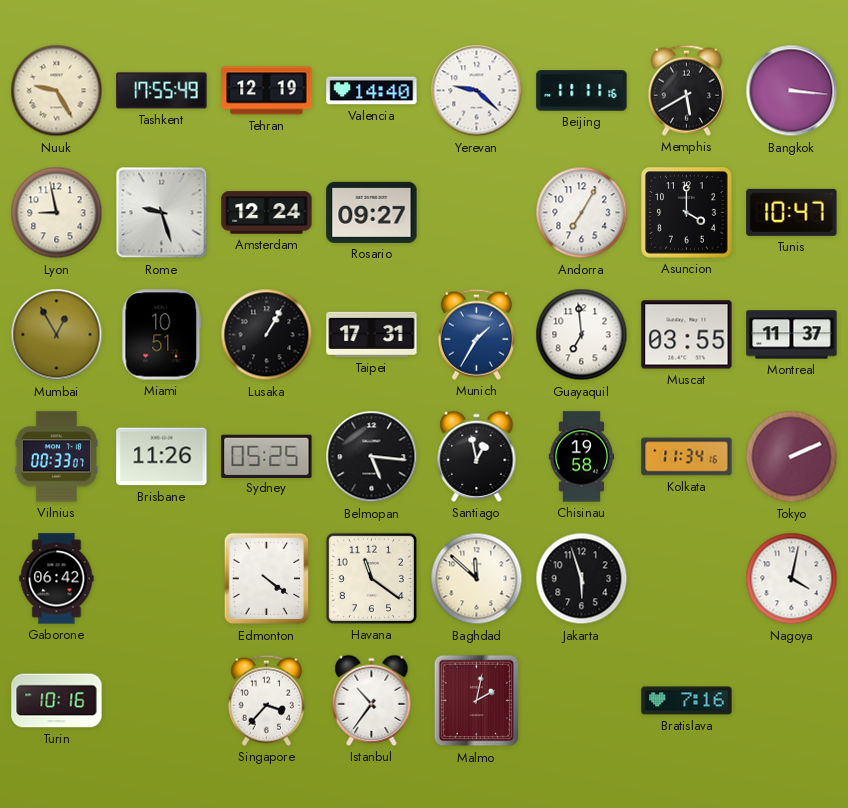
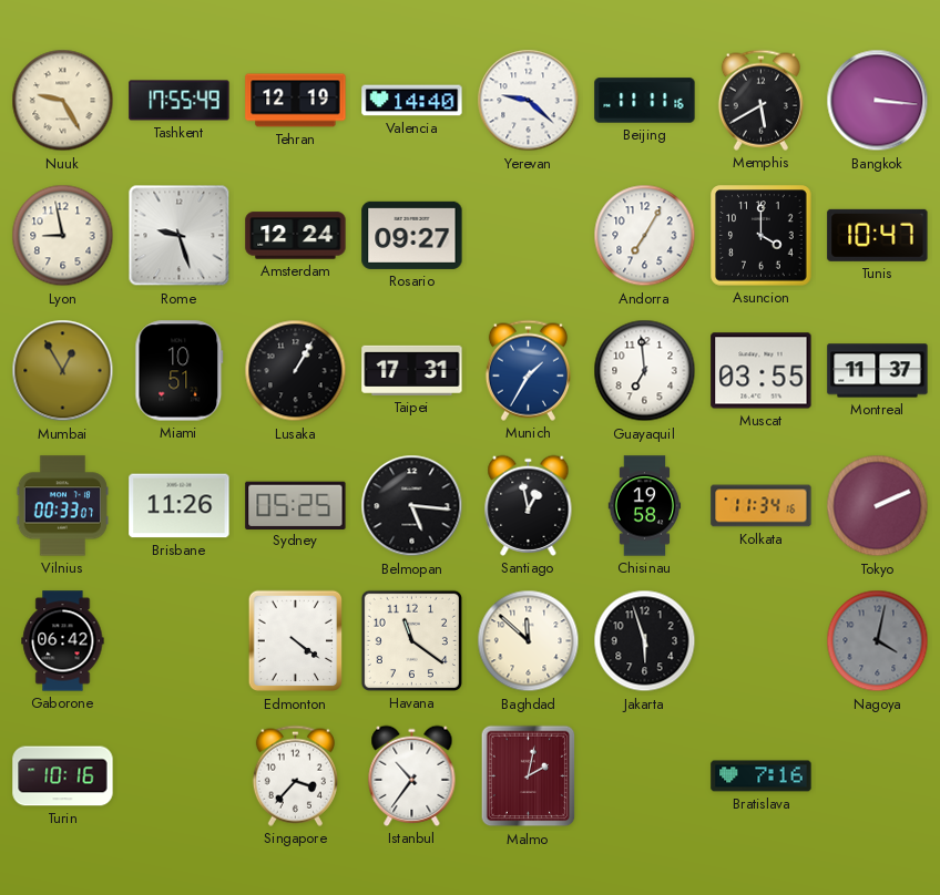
Nagoya dial: white -> grey
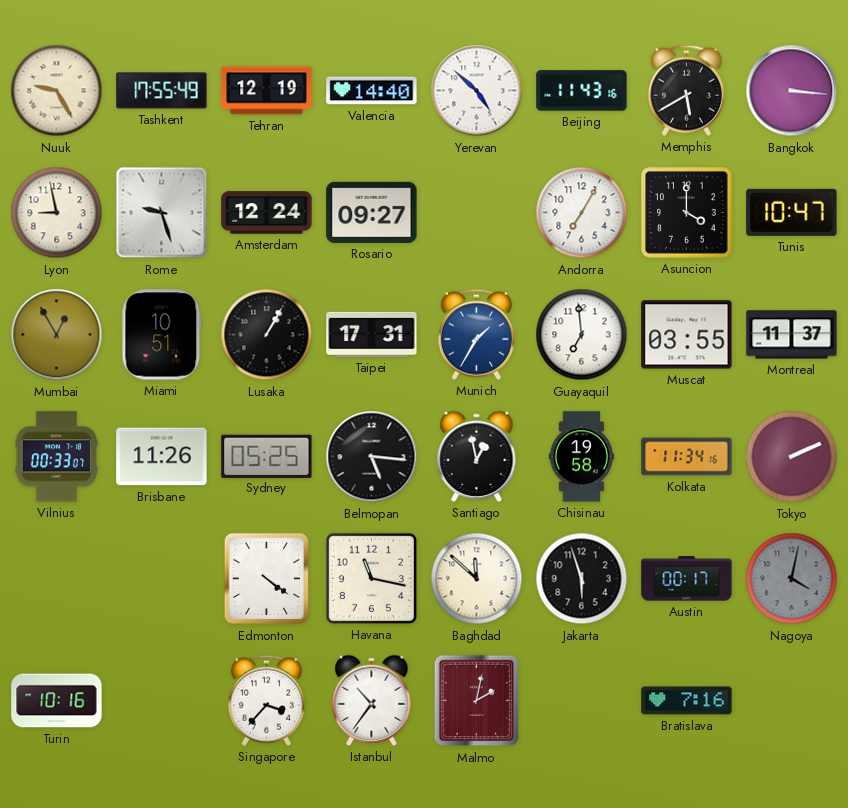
Yerevan: 9:22 -> 4:52
Beijing: 11:11 -> 11:43
Gaborone: 06:42 -> none
Havana: 11:21 -> 11:17
Austin: none -> 00:17
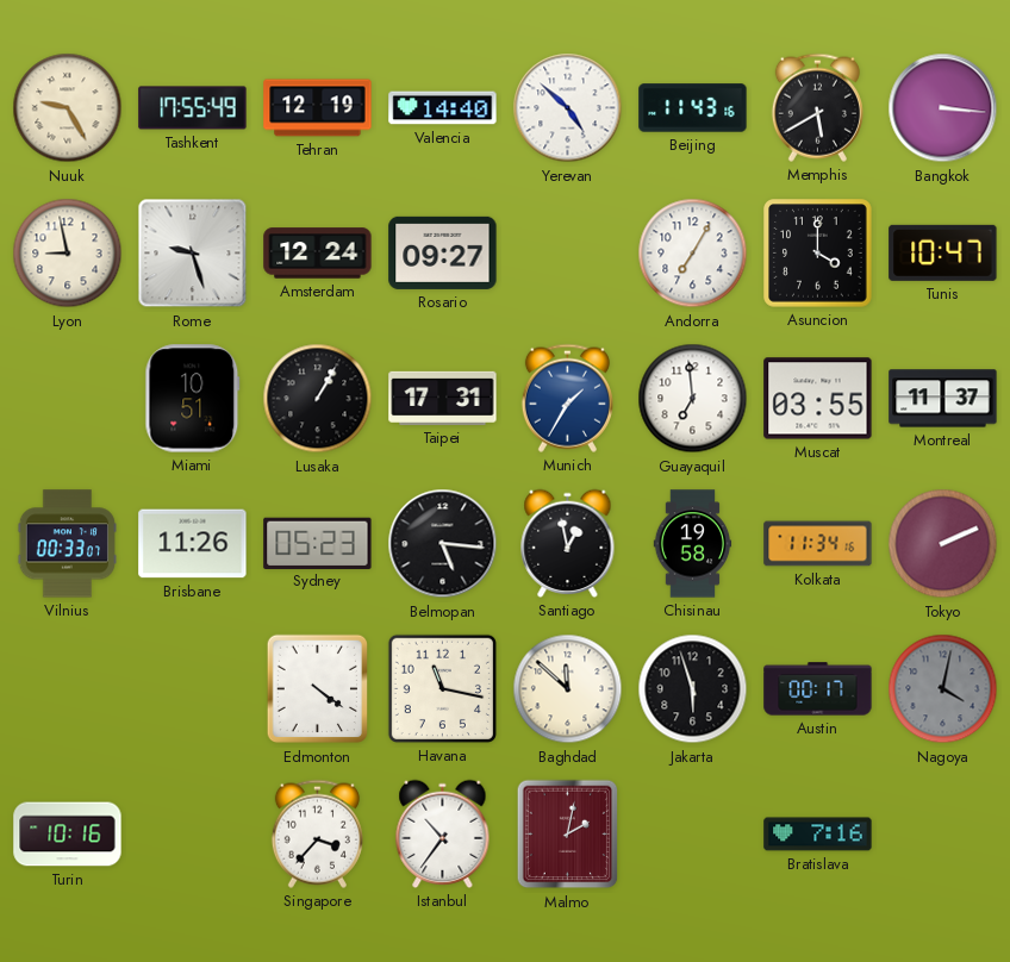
Mumbai: 12:55 -> none
Sydney: 05:25 -> 05:23
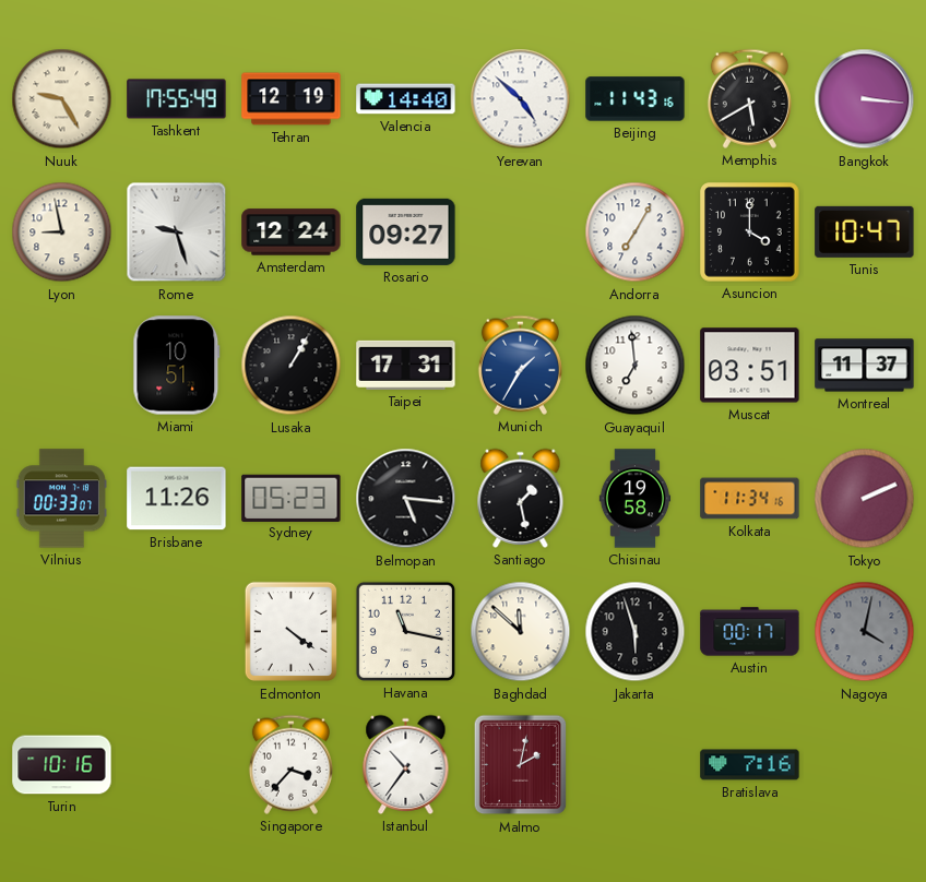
Muscat: 03:55 -> 03:51
Santiago: 12:58 -> 1:28
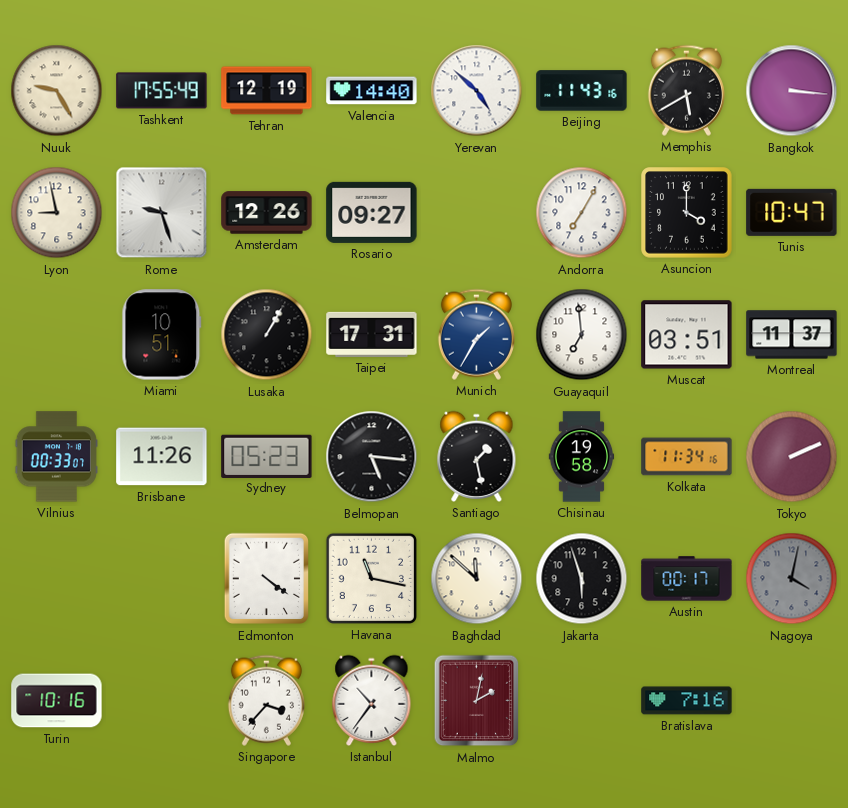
Amsterdam: 12:24 -> 12:26
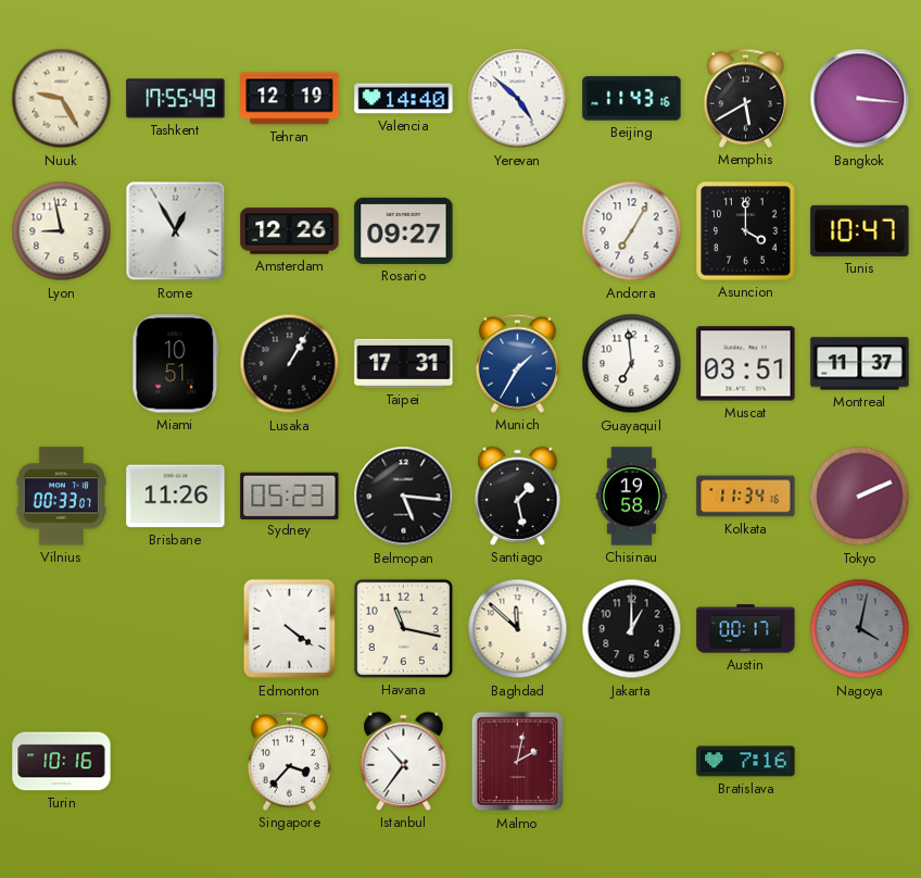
Rome: 9:27 -> 12:55
Jakarta: 5:57 -> 1:00
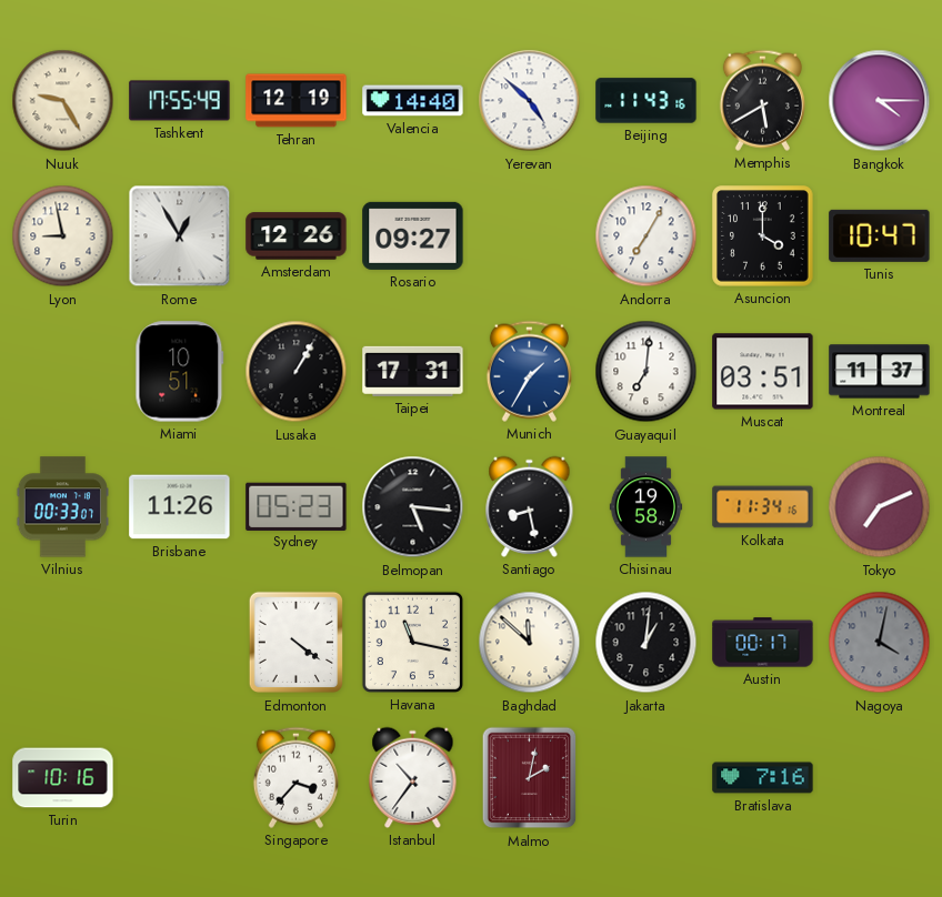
Bangkok: 3:16 -> 4:15
Guayaquil: 6:59 -> 7:01
Santiago: 1:28 -> 8:28
Tokyo: 2:11 -> 7:11
Jakarta: 1:00 -> 1:01
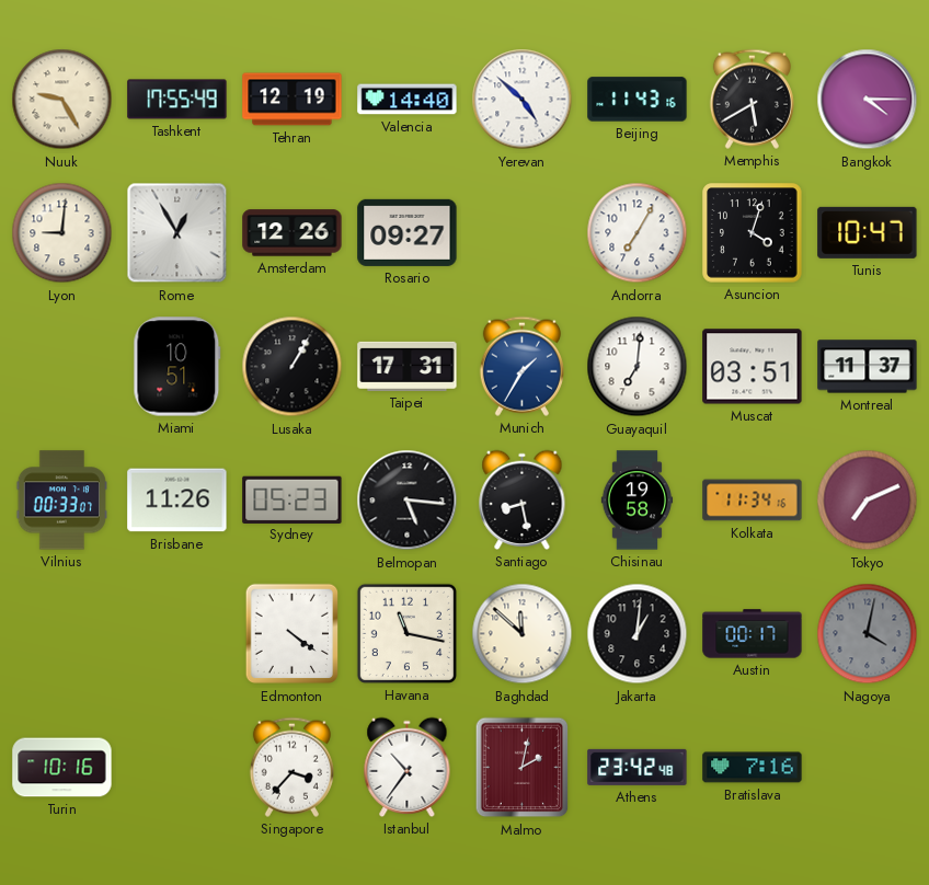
Lyon: 8:58 -> 9:01
Asuncion: 4:00 -> 4:03
Athens: none -> 23:42
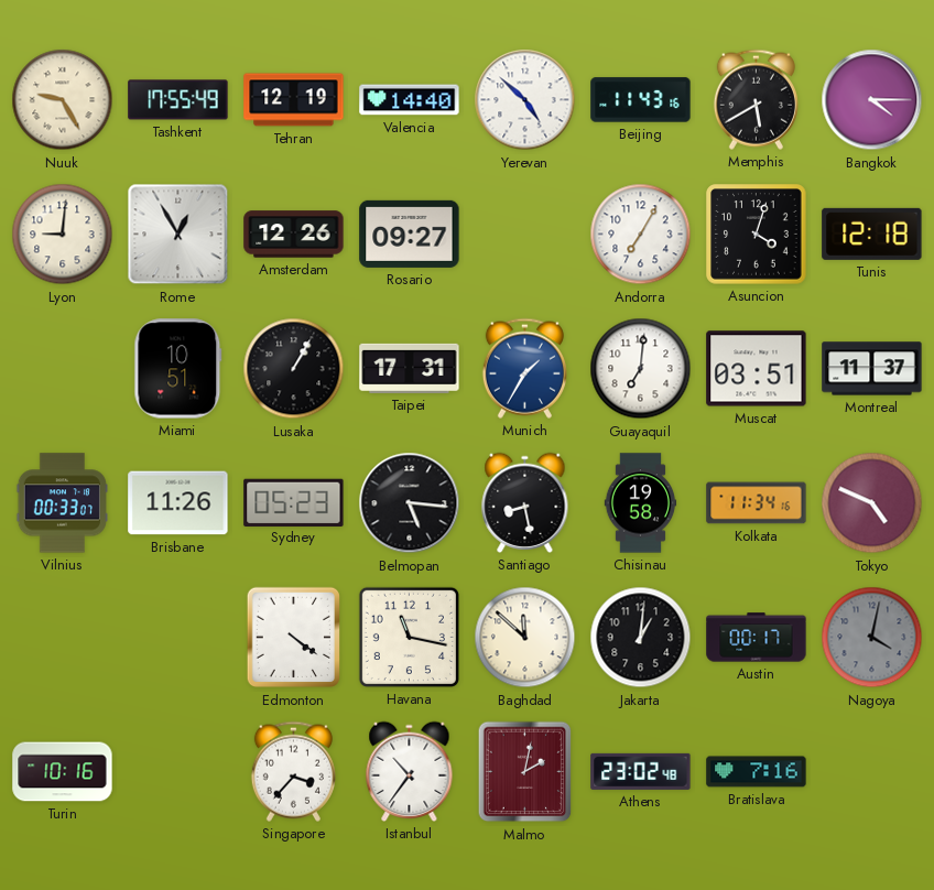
Tunis: 10:47 -> 12:18
Tokyo: 7:11 -> 4:49
Athens: 23:42 -> 23:02
